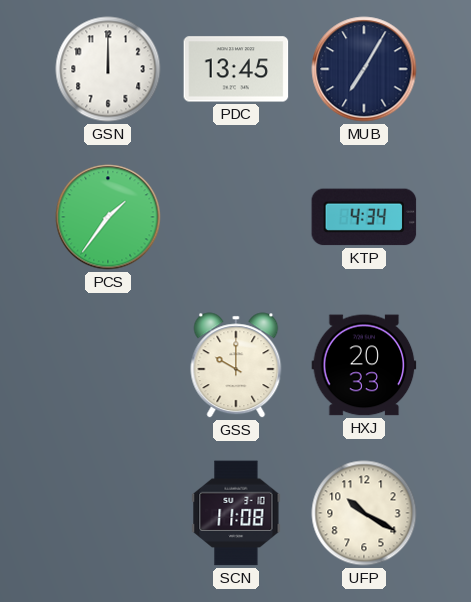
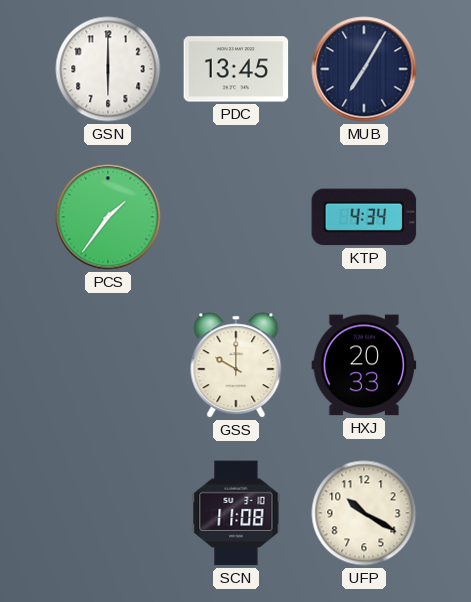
GSN: 12:00 -> 6:00
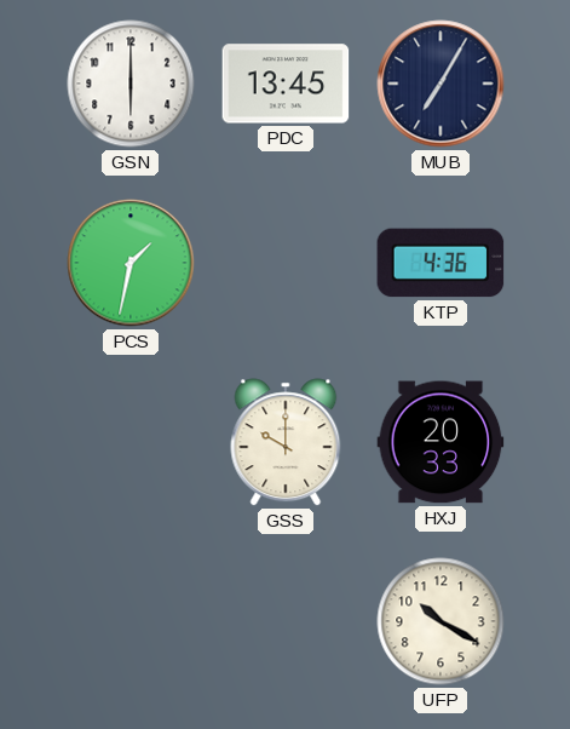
PCS: 1:36 -> 1:32
KTP: 4:34 -> 4:36
SCN: 11:08 -> none
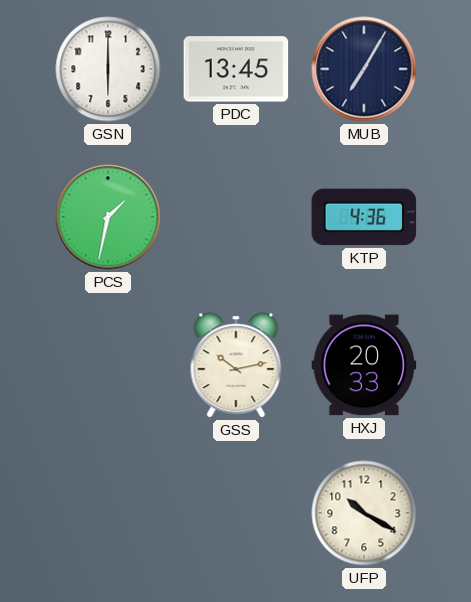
GSS: 10:00 -> 10:13
